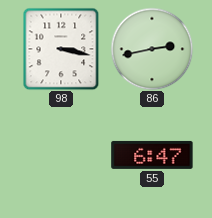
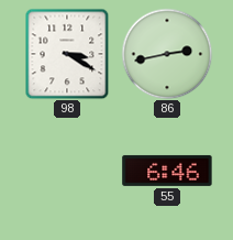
98: 3:17 -> 3:20
55: 6:47 -> 6:46
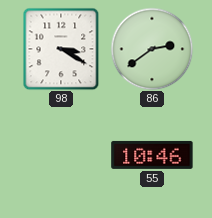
86: 2:43 -> 2:39
55: 6:46 -> 10:46
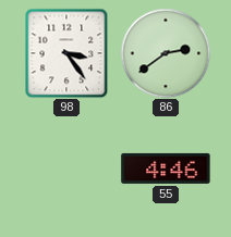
98: 3:20 -> 3:24
55: 10:46 -> 4:46
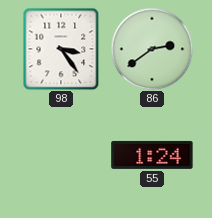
55: 4:46 -> 1:24
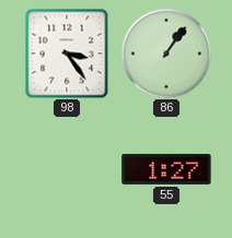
86: 2:39 -> 1:06
55: 1:24 -> 1:27
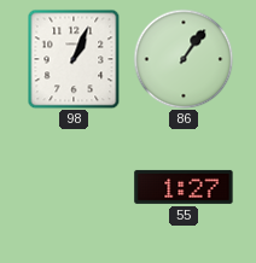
98: 3:24 -> 1:04
